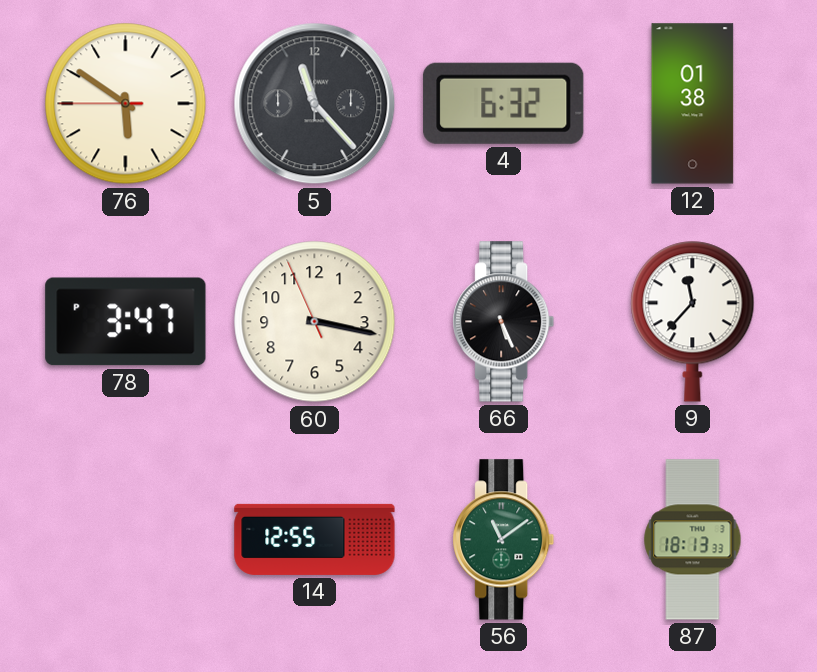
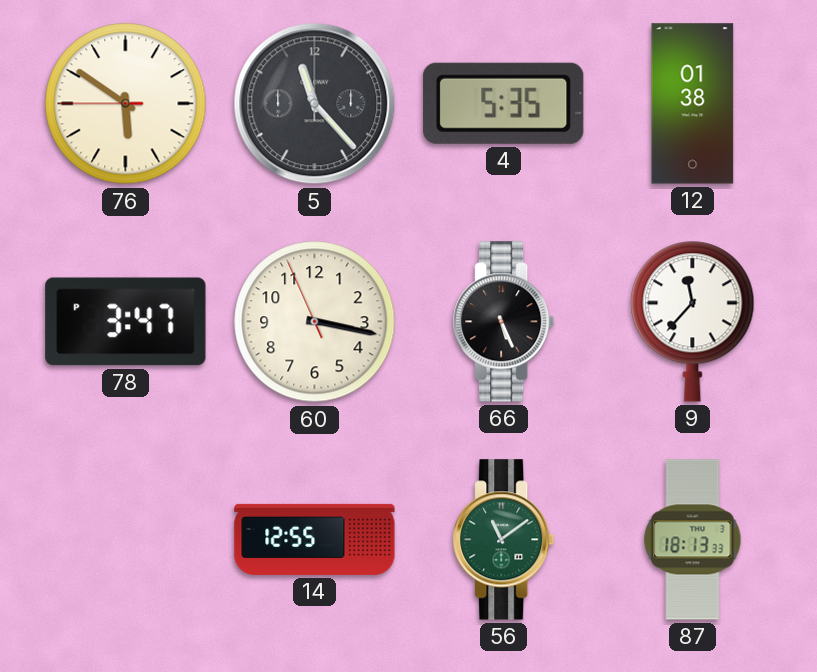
4: 6:32 -> 5:35
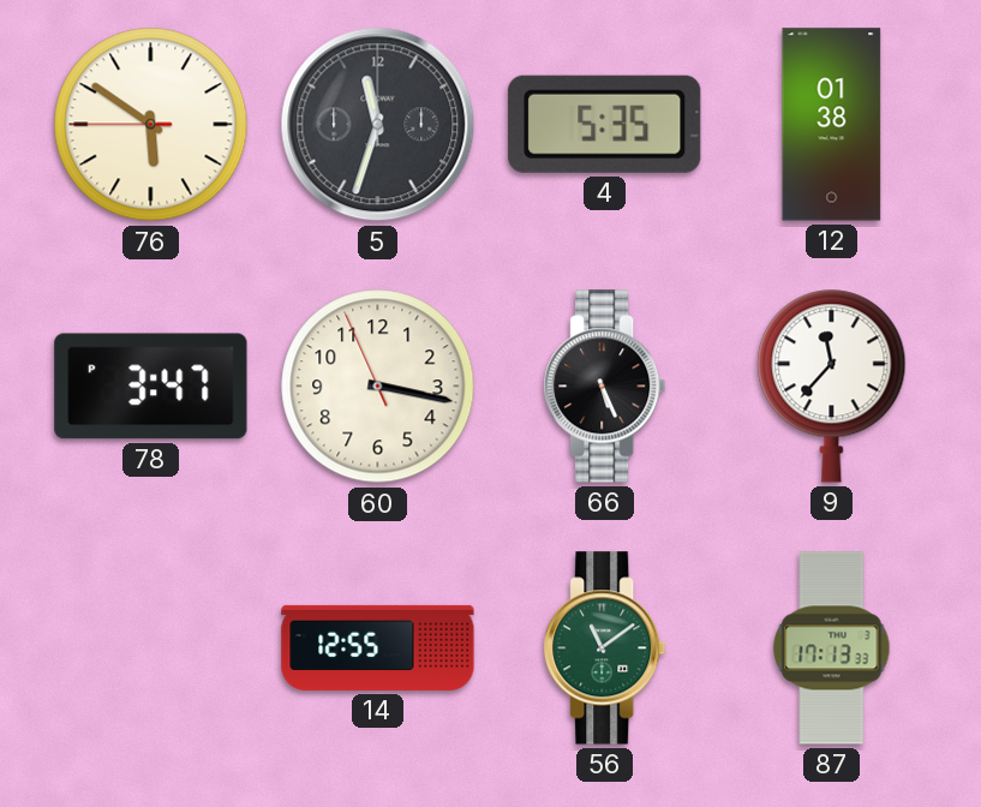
5: 11:23 -> 11:33
87: 18:13 -> 17:13
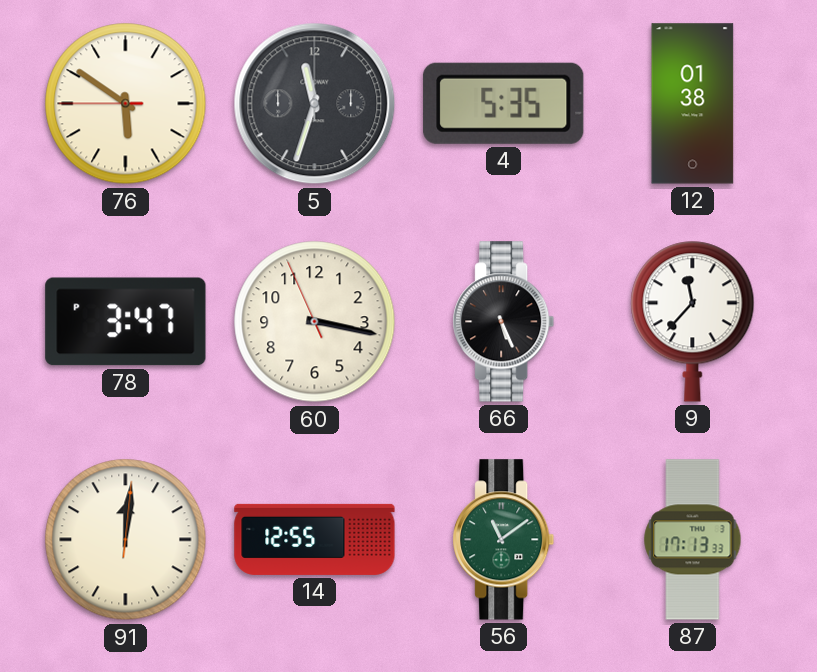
91: none -> 12:01
